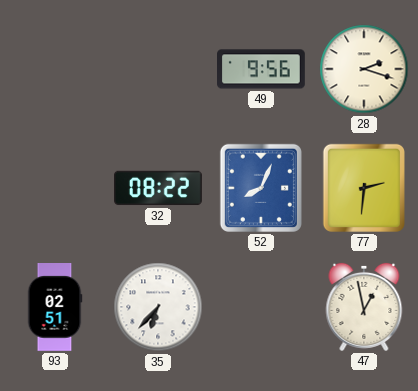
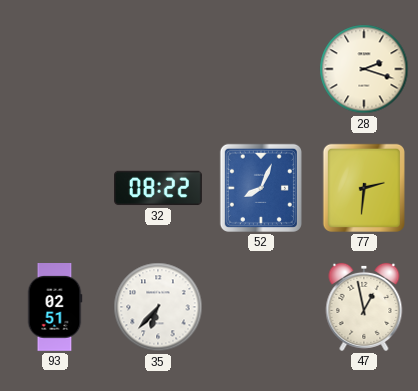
49: 9:56 -> none
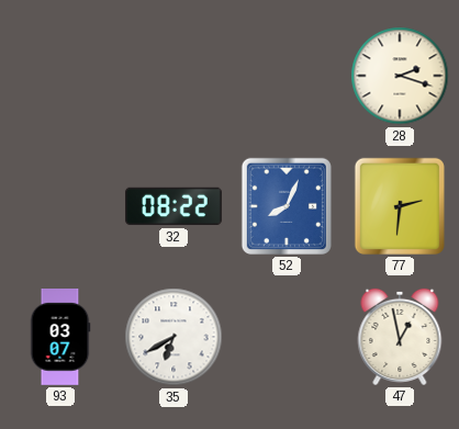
93: 02:51 -> 03:07
35: 6:37 -> 6:40
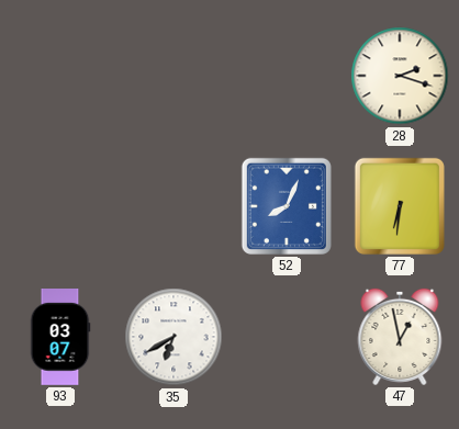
32: 08:22 -> none
77: 2:31 -> 6:31
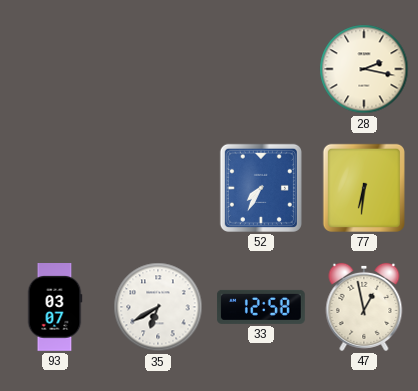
28: 2:18 -> 2:17
52: 8:04 -> 7:35
33: none -> 12:58
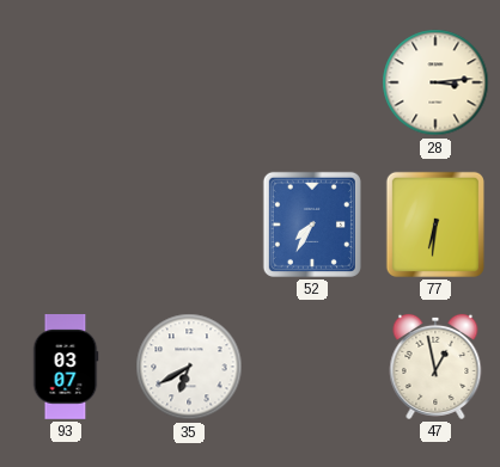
28: 2:17 -> 3:14
33: 12:58 -> none
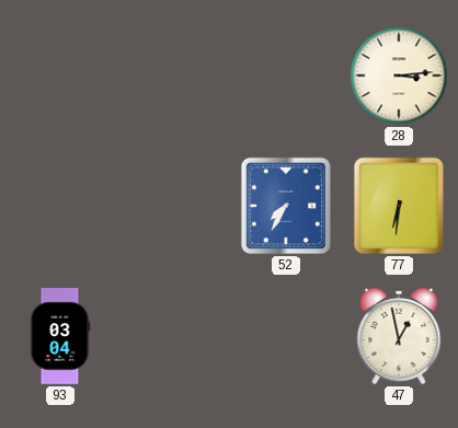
93: 03:07 -> 03:04
35: 6:40 -> none
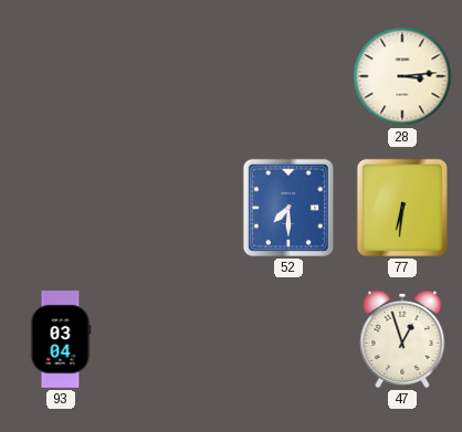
52: 7:35 -> 7:30
47: 12:58 -> 12:57
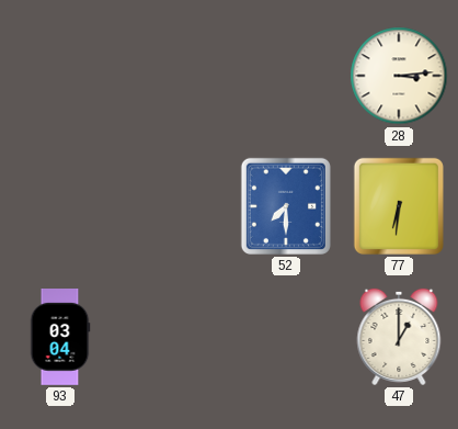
47: 12:57 -> 1:00
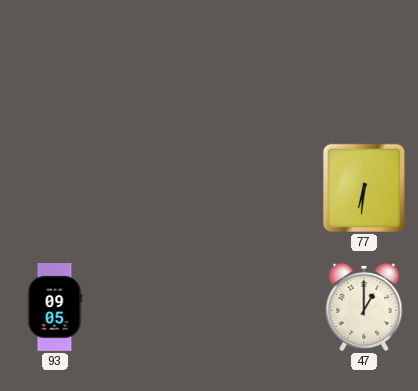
28: 3:14 -> none
52: 7:30 -> none
93: 03:04 -> 09:05
